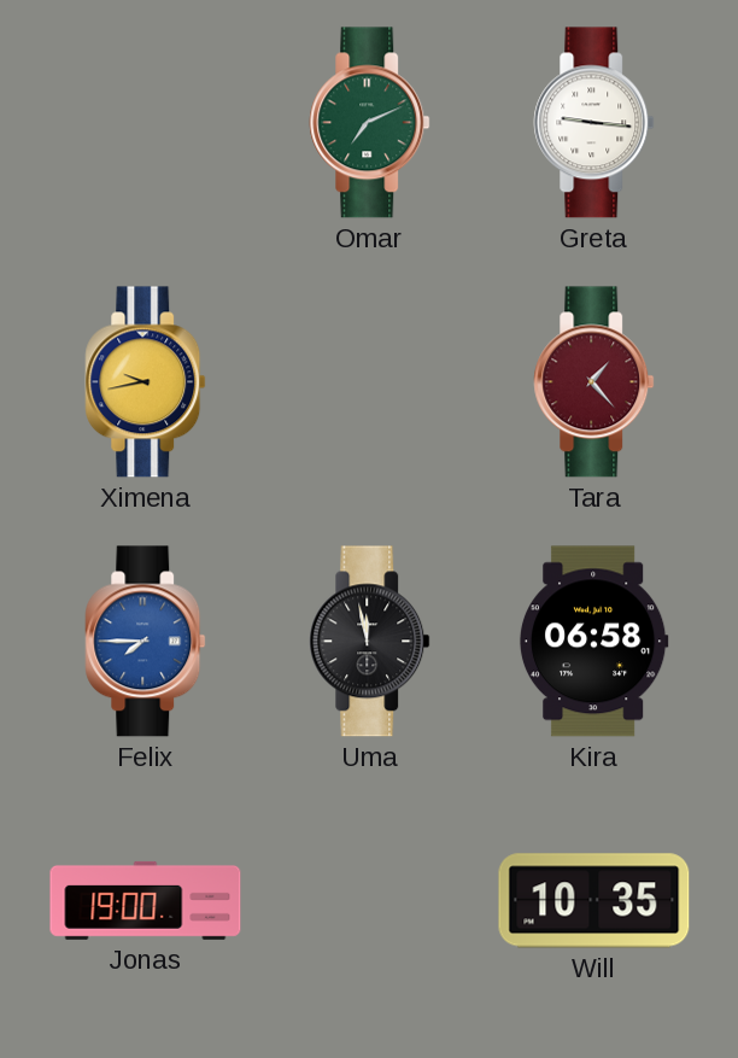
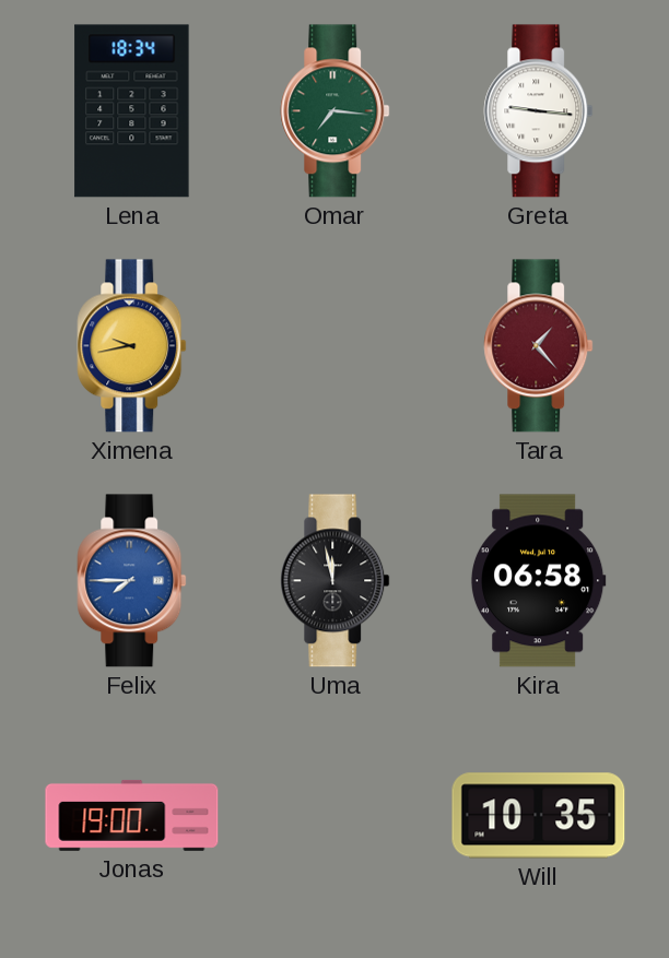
Lena: none -> 18:34
Omar: 7:11 -> 7:16
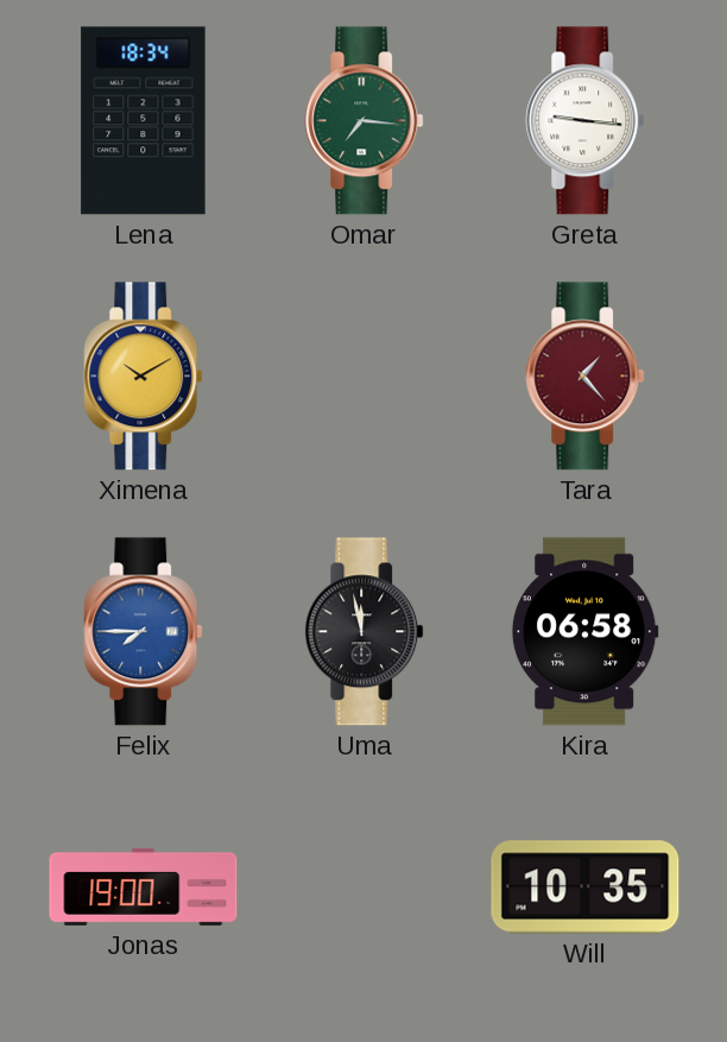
Ximena: 9:43 -> 10:10
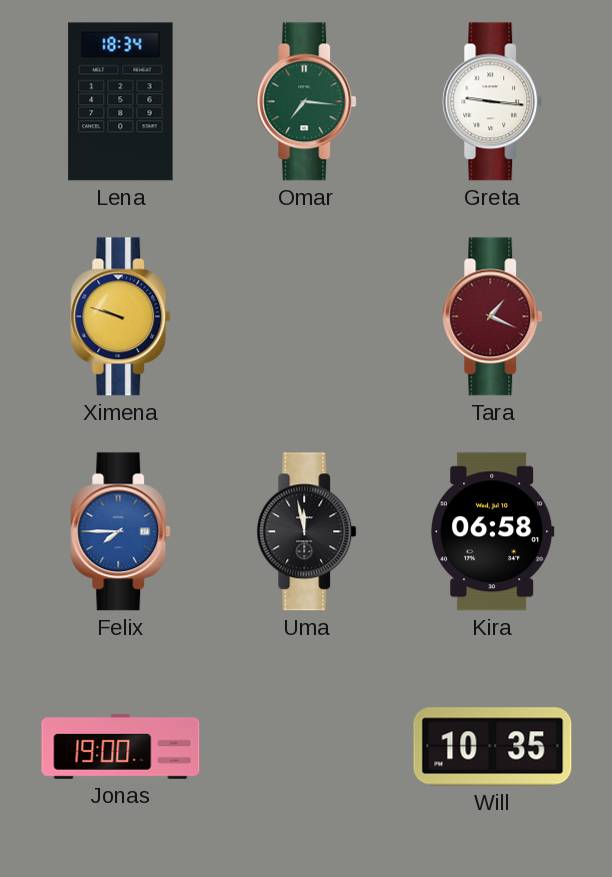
Ximena: 10:10 -> 9:48
Tara: 1:23 -> 1:19
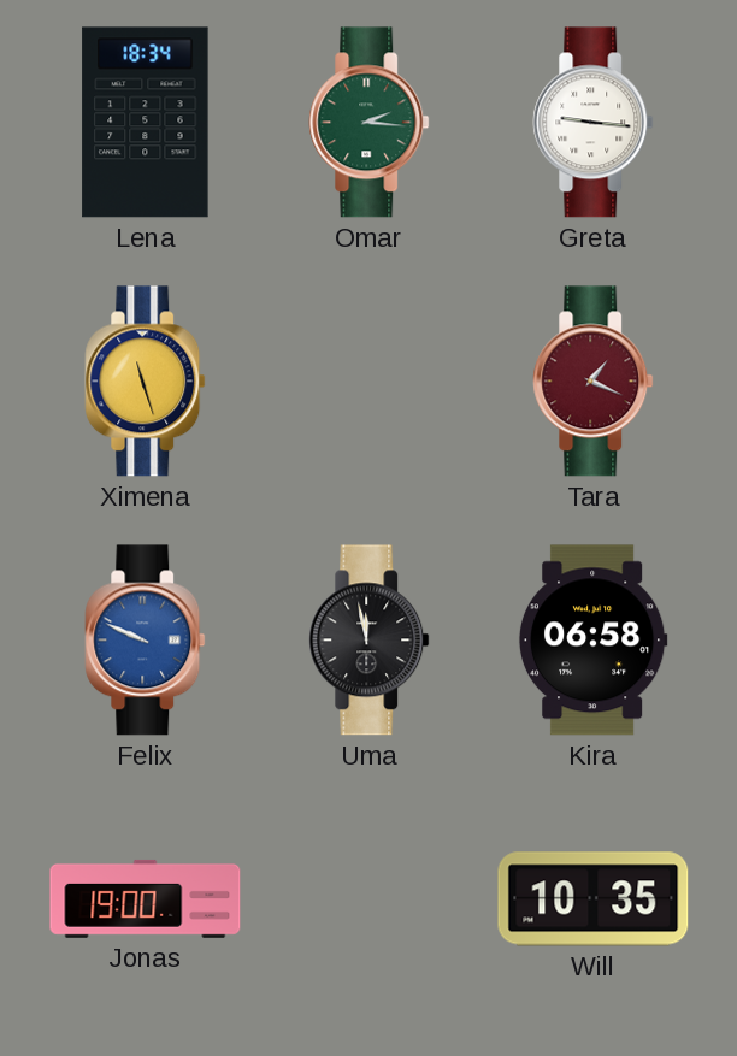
Omar: 7:16 -> 2:16
Ximena: 9:48 -> 11:27
Felix: 7:45 -> 9:49
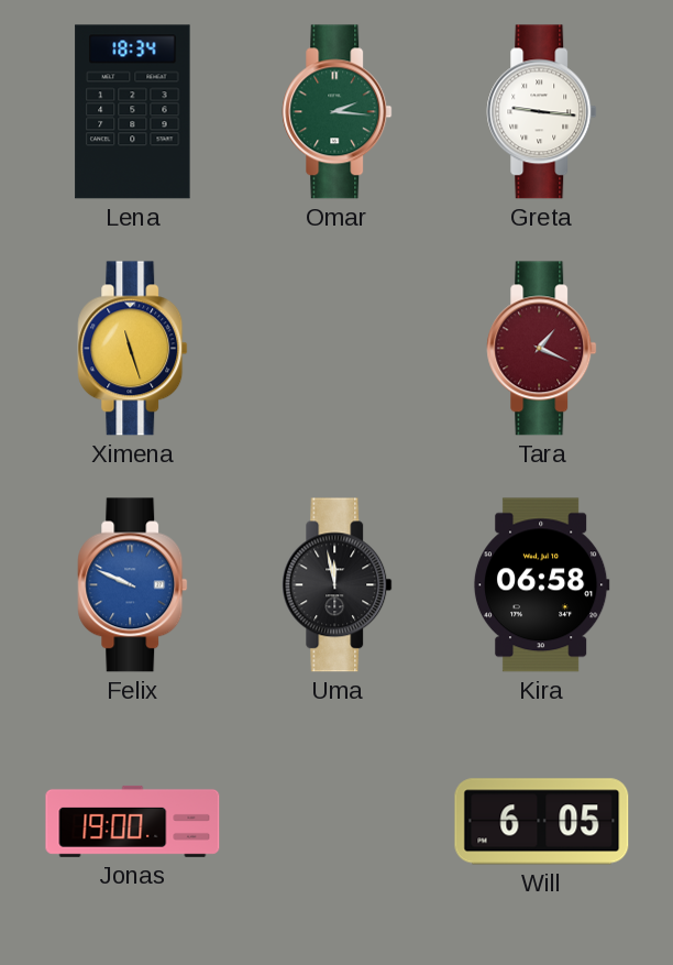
Will: 10:35 -> 6:05
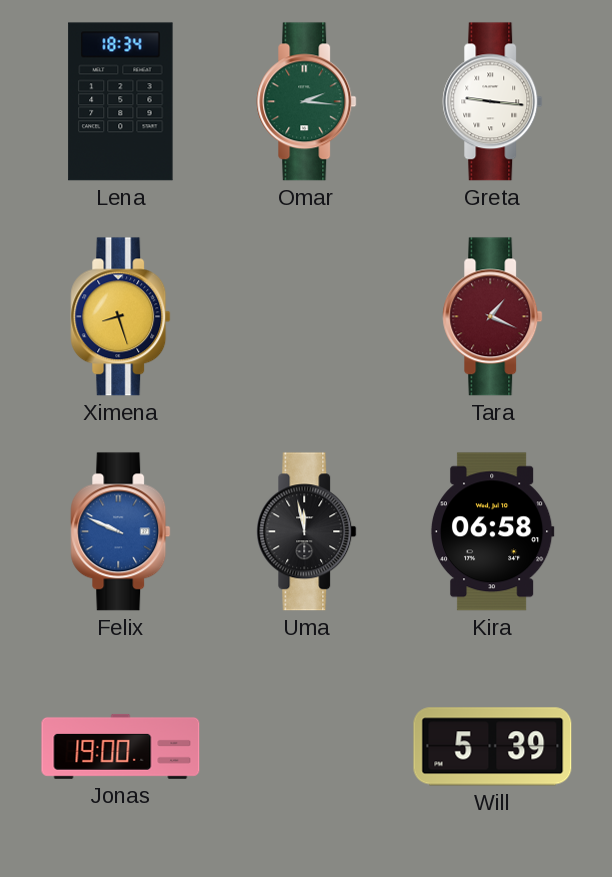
Ximena: 11:27 -> 8:27
Will: 6:05 -> 5:39
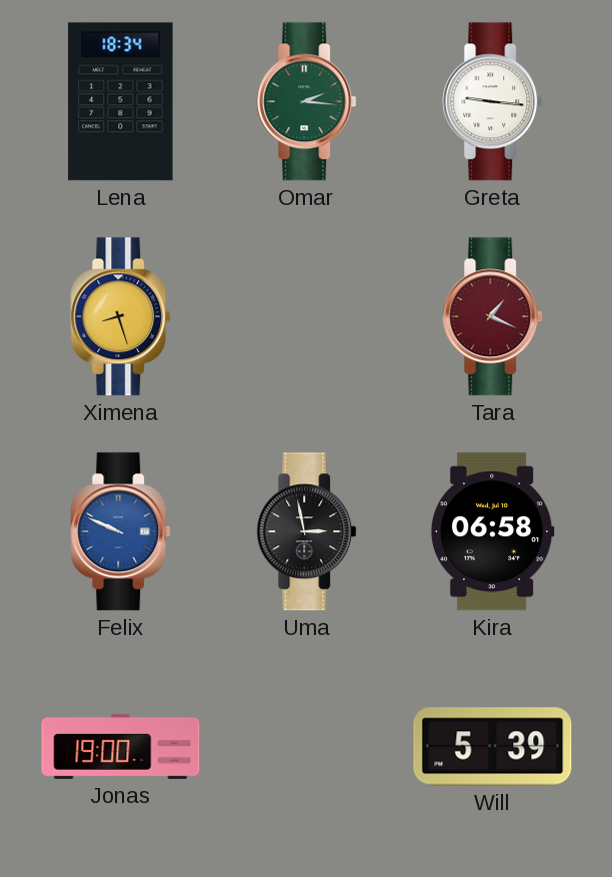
Uma: 11:58 -> 2:58
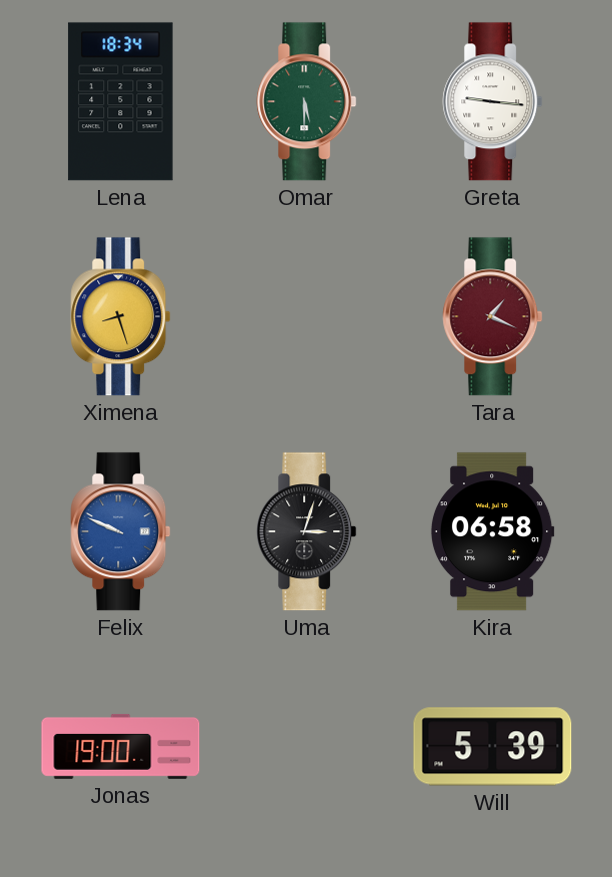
Omar: 2:16 -> 5:30
Uma: 2:58 -> 3:03
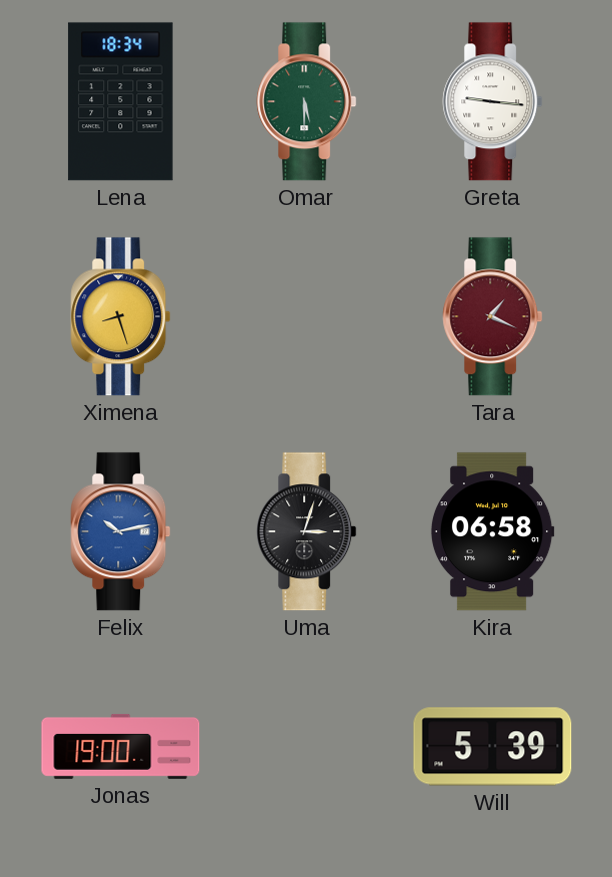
Felix: 9:49 -> 10:13
